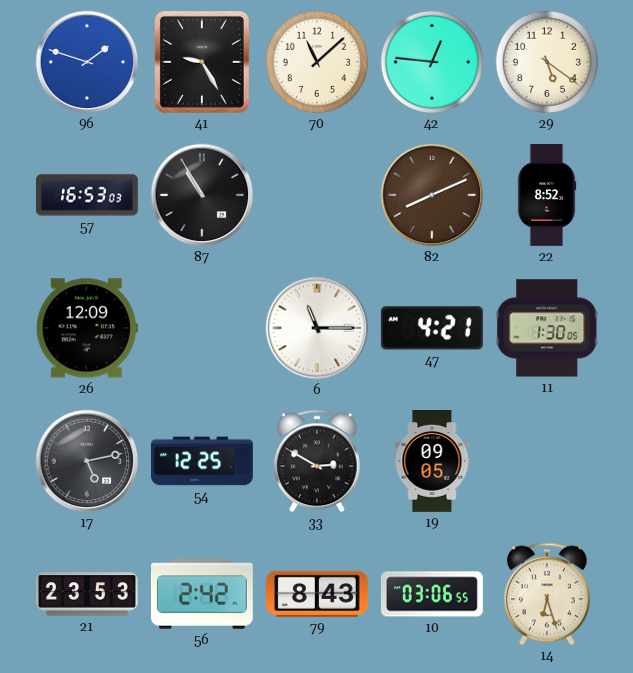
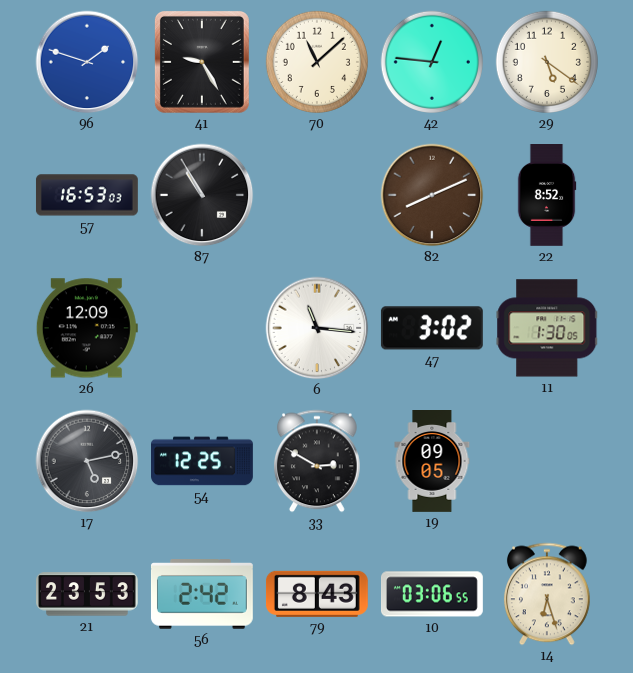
6: 11:15 -> 11:16
47: 4:21 -> 3:02
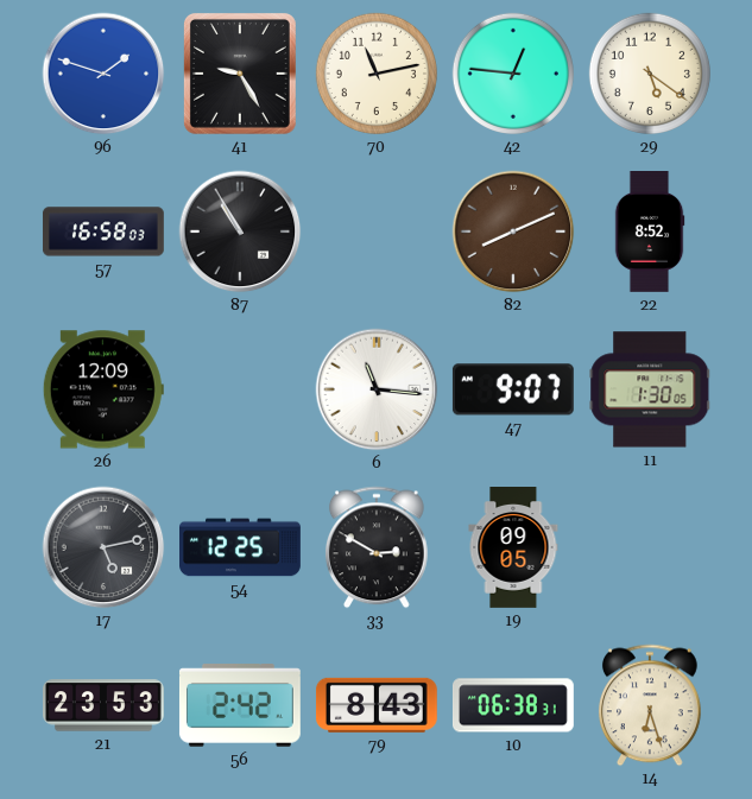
70: 11:08 -> 11:13
57: 16:53 -> 16:58
47: 3:02 -> 9:07
10: 03:06 -> 06:38
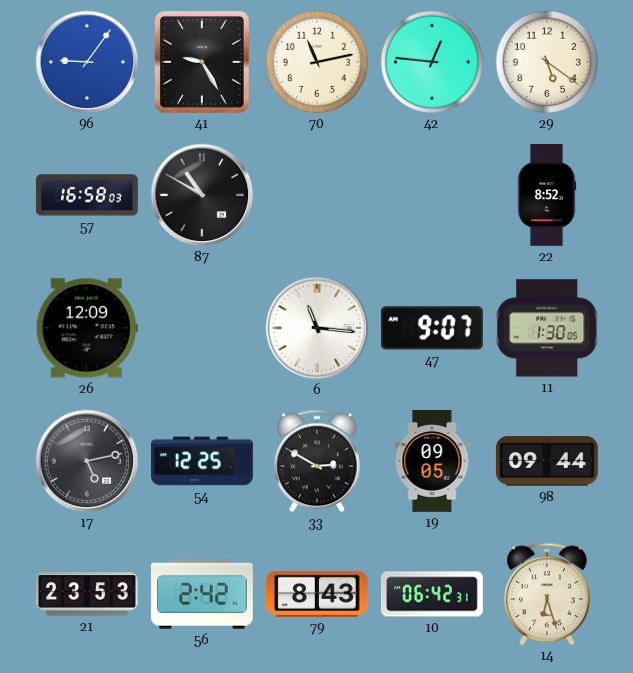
96: 1:48 -> 9:06
87: 10:55 -> 10:50
82: 8:11 -> none
98: none -> 09:44
10: 06:38 -> 06:42
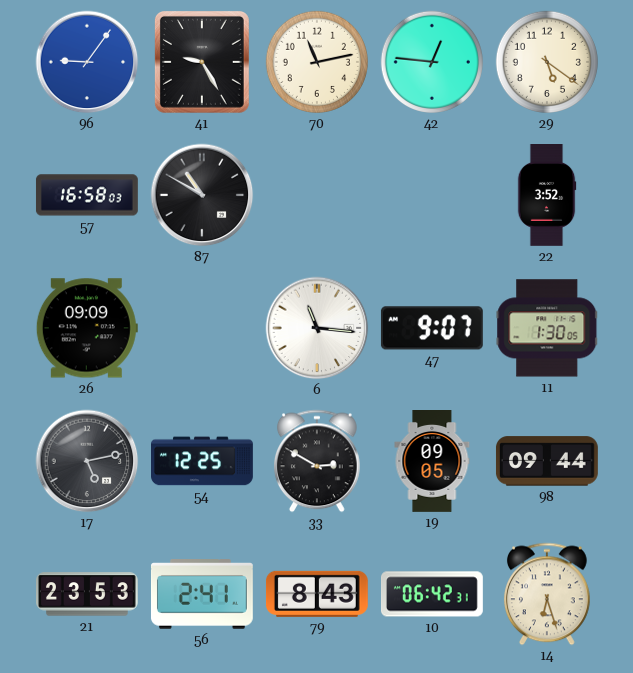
22: 8:52 -> 3:52
26: 12:09 -> 09:09
56: 2:42 -> 2:41
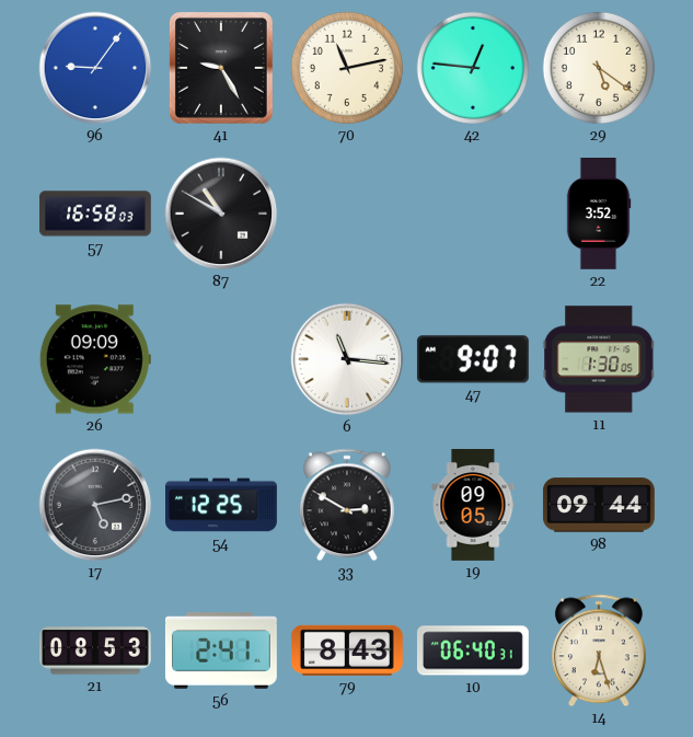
21: 23:53 -> 08:53
10: 06:42 -> 06:40
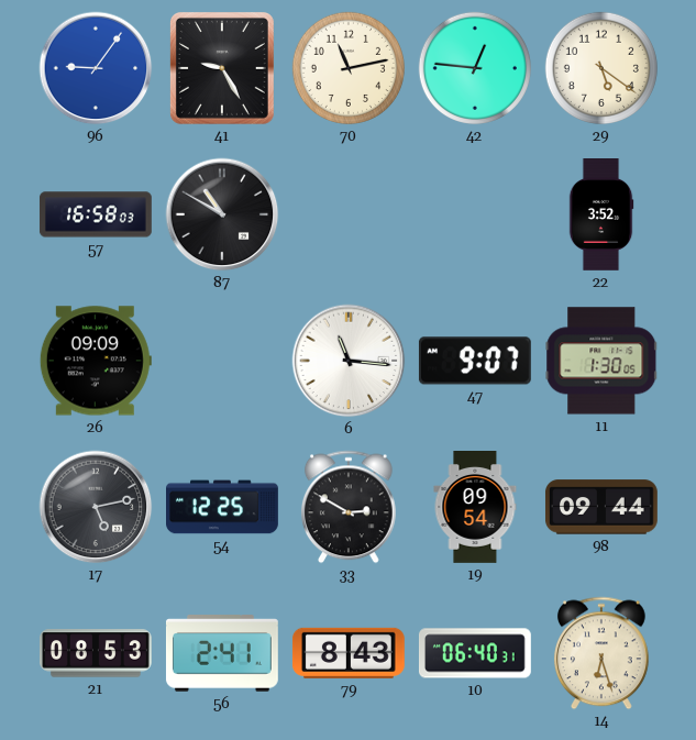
19: 09:05 -> 09:54
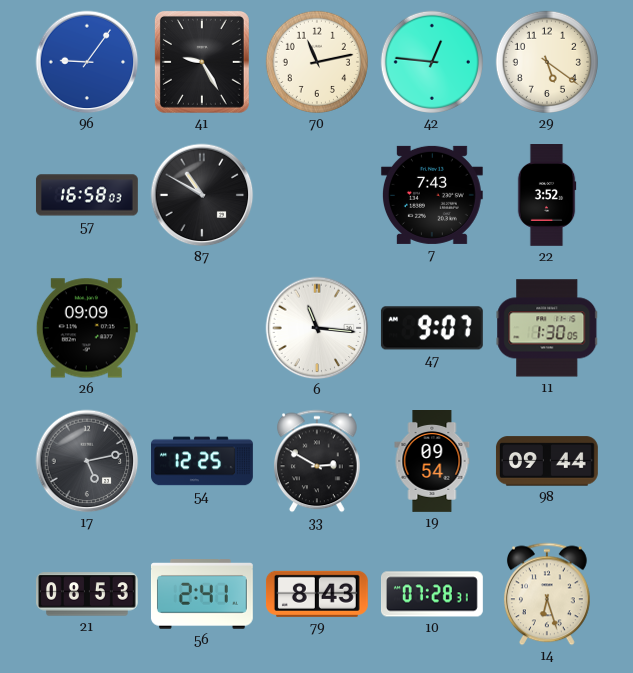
7: none -> 7:43
10: 06:40 -> 07:28
